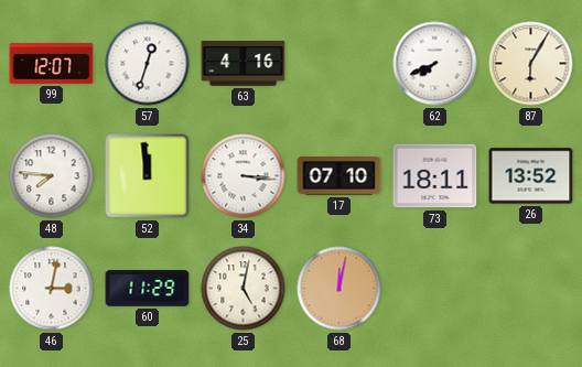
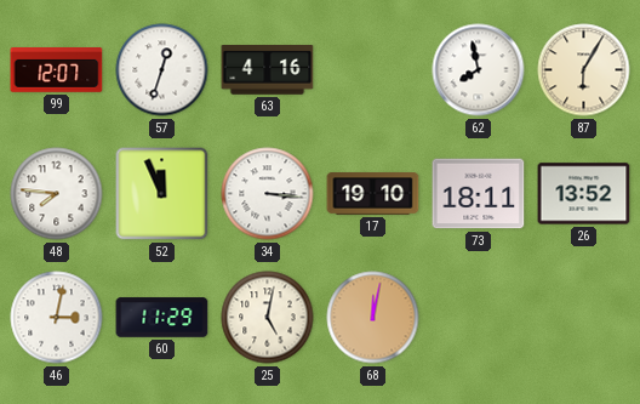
62: 7:41 -> 7:58
52: 11:59 -> 11:56
17: 07:10 -> 19:10
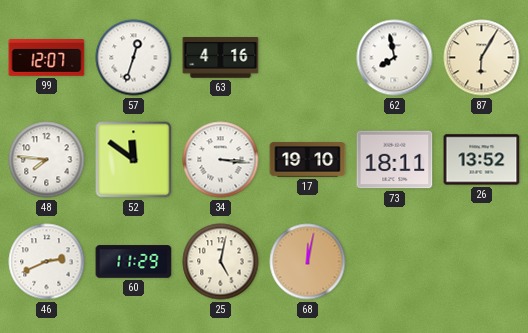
52: 11:56 -> 11:51
46: 3:02 -> 2:41
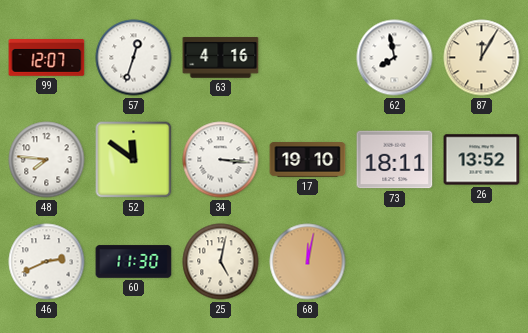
87: 6:05 -> 12:05
60: 11:29 -> 11:30
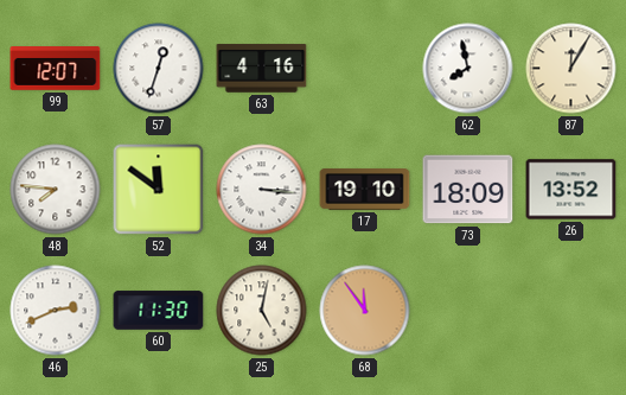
73: 18:11 -> 18:09
68: 12:02 -> 11:54
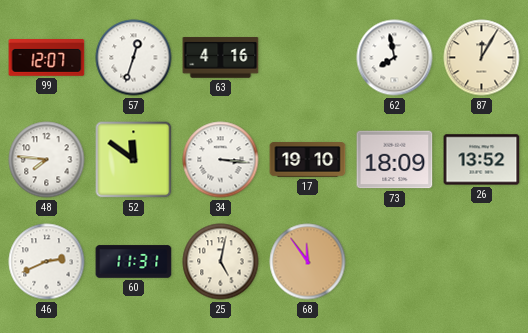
60: 11:30 -> 11:31
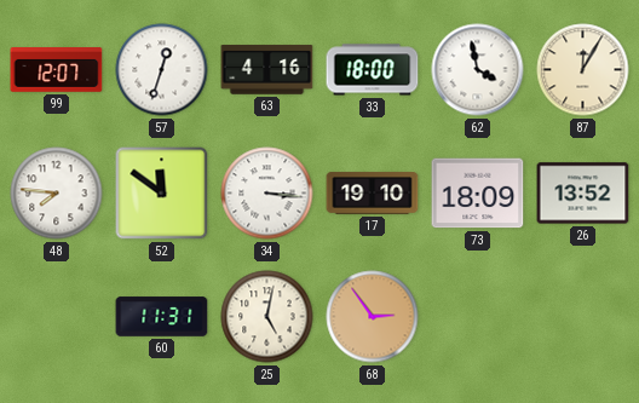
33: none -> 18:00
62: 7:58 -> 3:58
46: 2:41 -> none
68: 11:54 -> 2:54
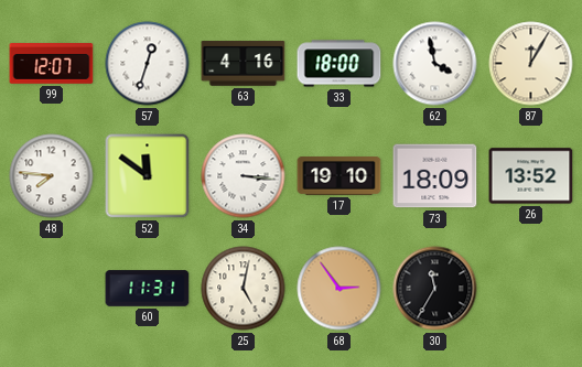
30: none -> 11:35
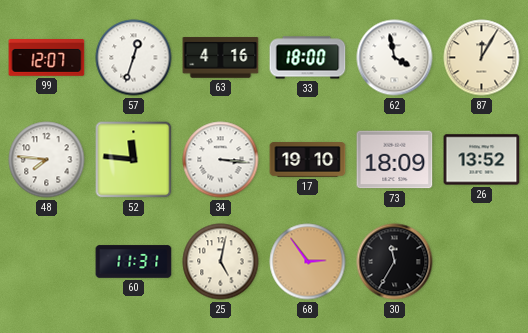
52: 11:51 -> 11:46
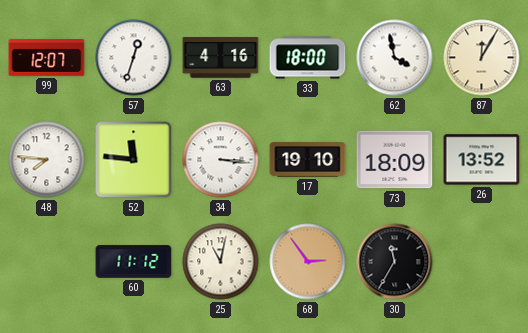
60: 11:31 -> 11:12
25: 5:02 -> 11:02
